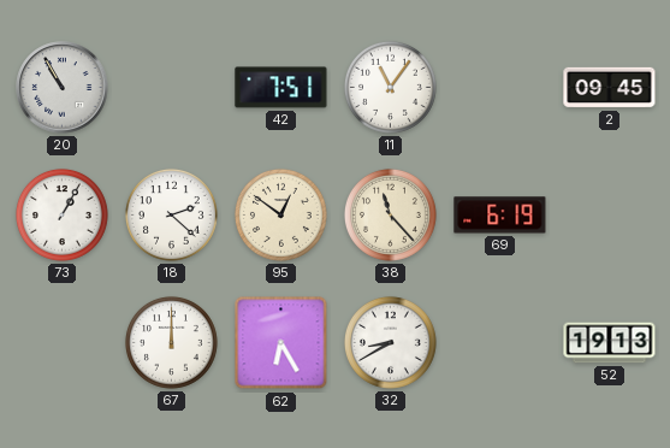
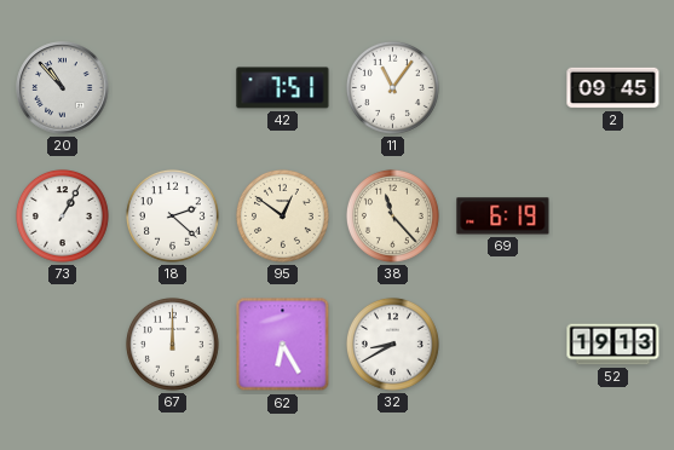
20: 10:55 -> 10:53
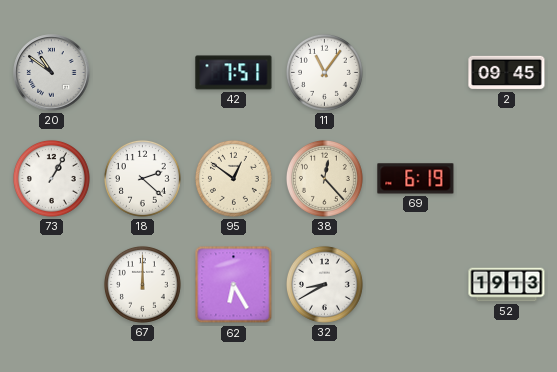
20: 10:53 -> 10:51
38: 11:23 -> 12:23
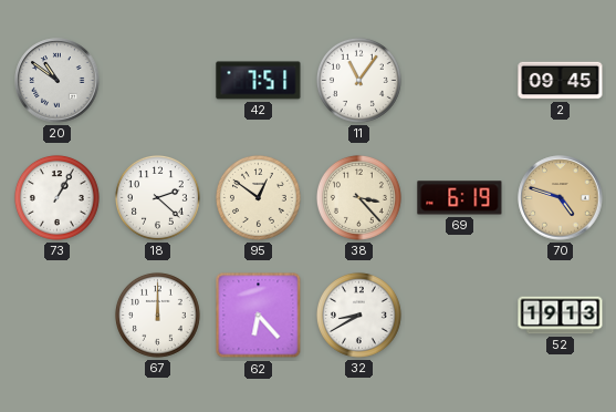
38: 12:23 -> 3:23
70: none -> 4:48
62: 6:25 -> 6:23
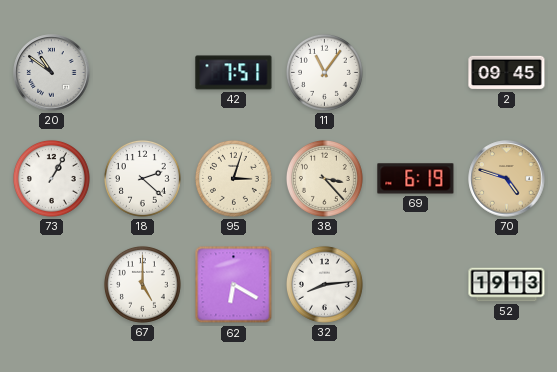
95: 12:51 -> 3:03
67: 12:00 -> 5:00
62: 6:23 -> 6:20
32: 8:40 -> 8:14
